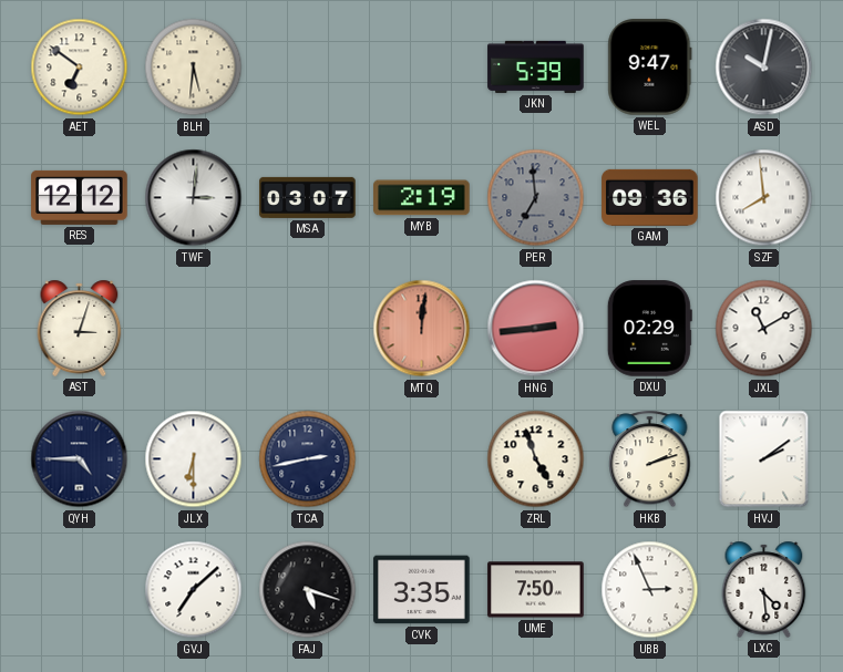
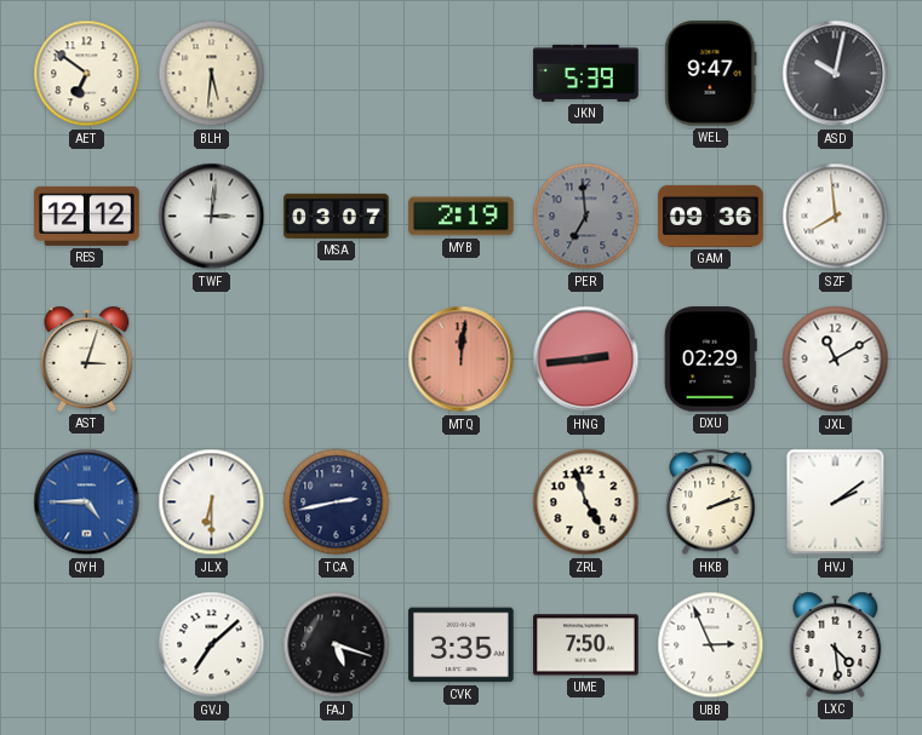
QYH dial: navy -> blue
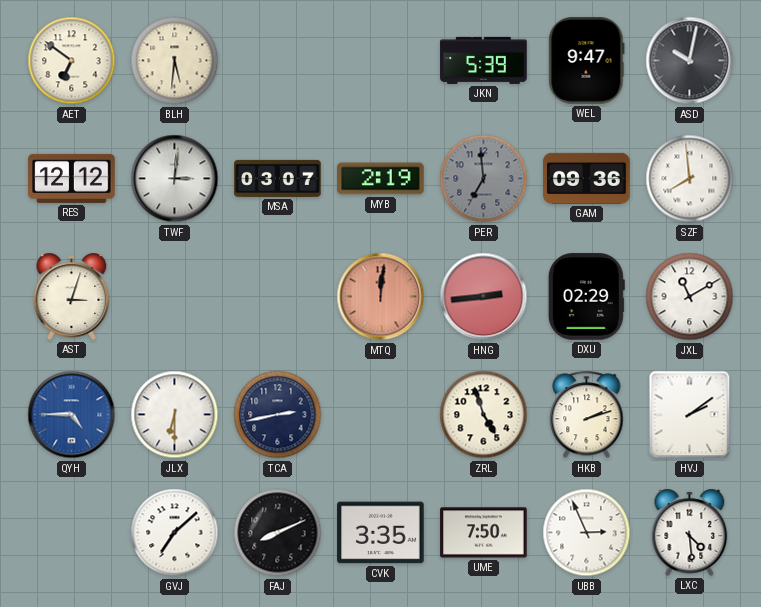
FAJ: 5:18 -> 8:11
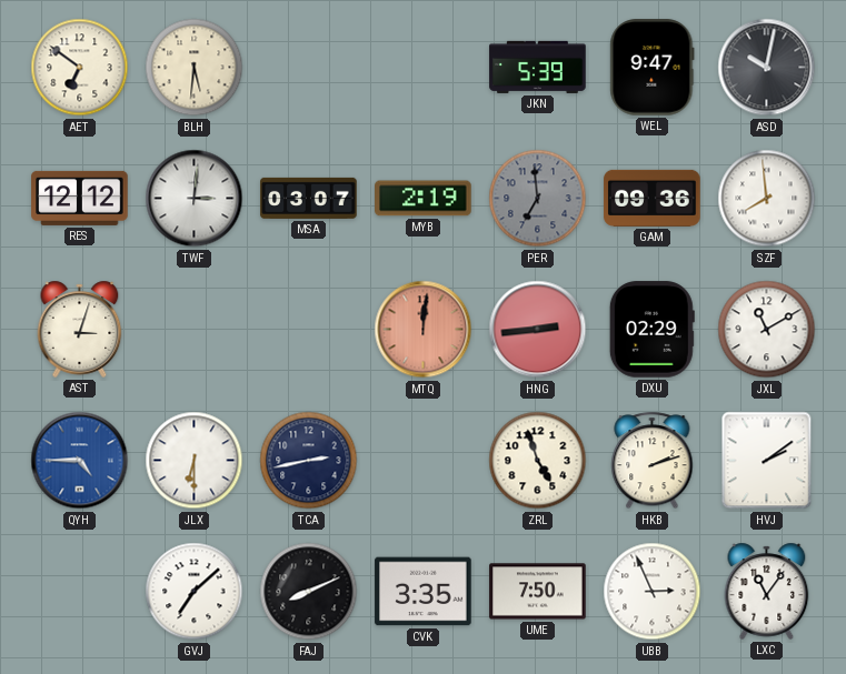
LXC: 4:29 -> 11:06
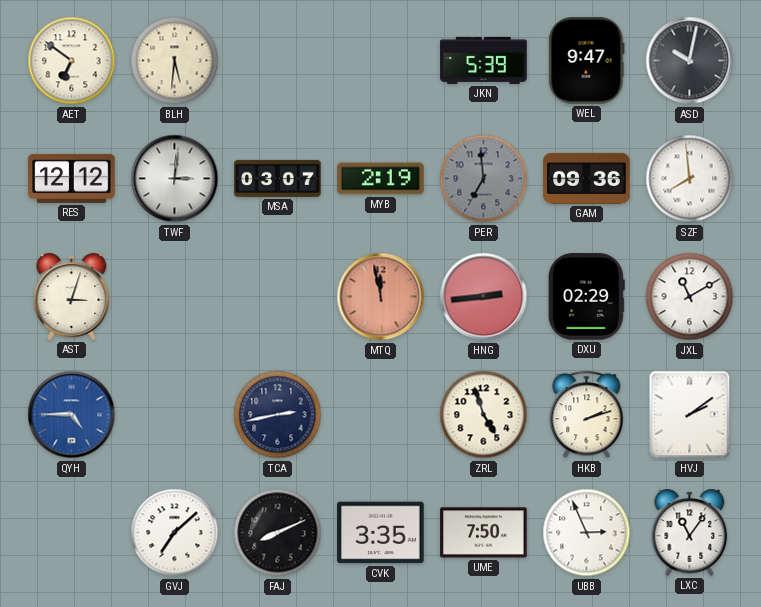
MTQ: 12:01 -> 11:58
JLX: 6:30 -> none
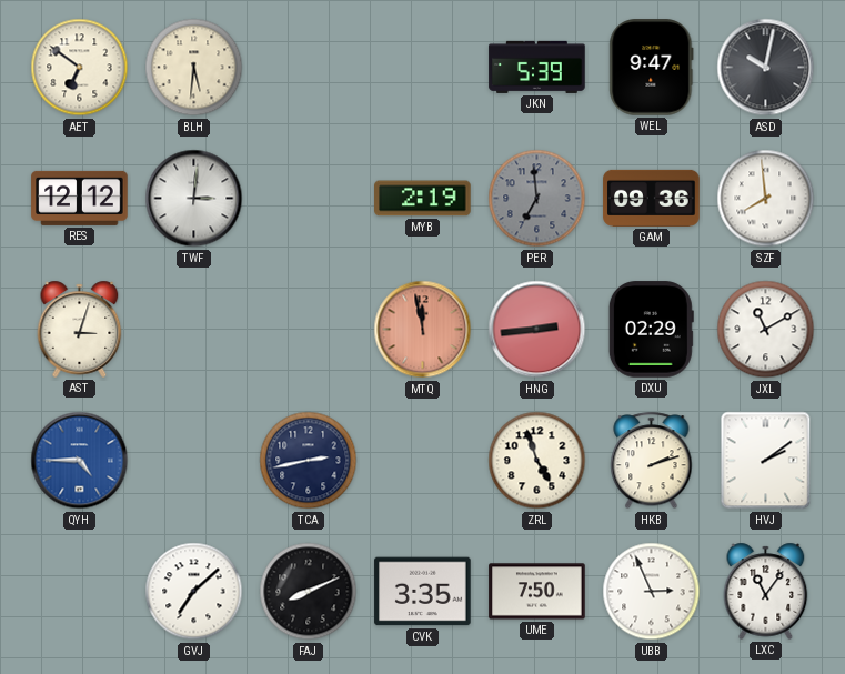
MSA: 03:07 -> none
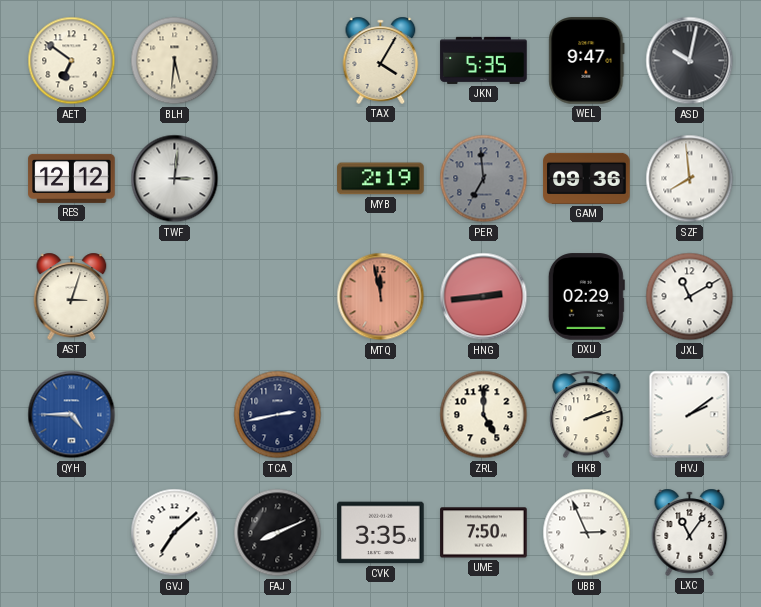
TAX: none -> 4:05
JKN: 5:39 -> 5:35
ZRL: 4:57 -> 5:00
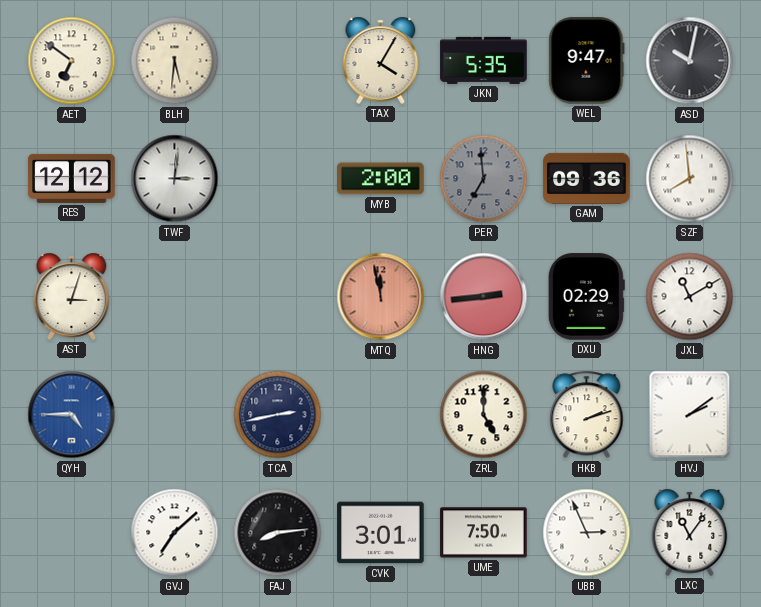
MYB: 2:19 -> 2:00
FAJ: 8:11 -> 8:14
CVK: 3:35 -> 3:01
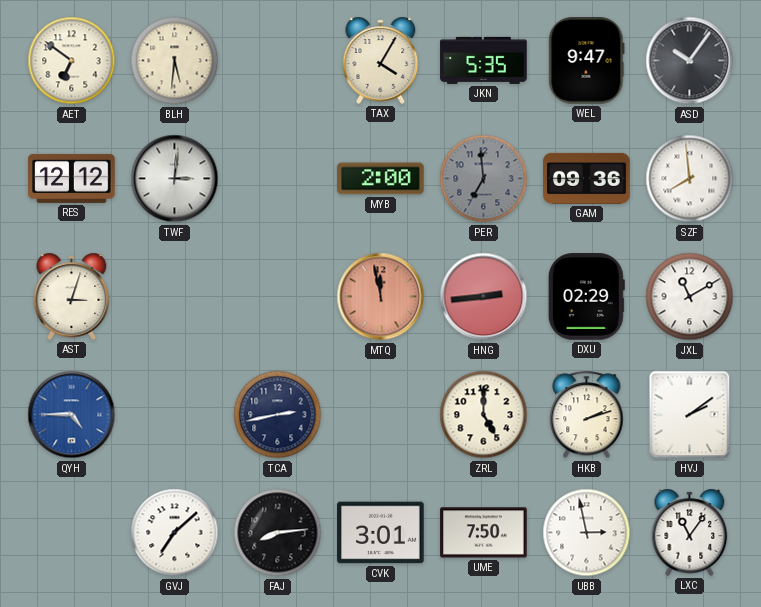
ASD: 10:02 -> 10:06
UBB: 2:56 -> 2:58
